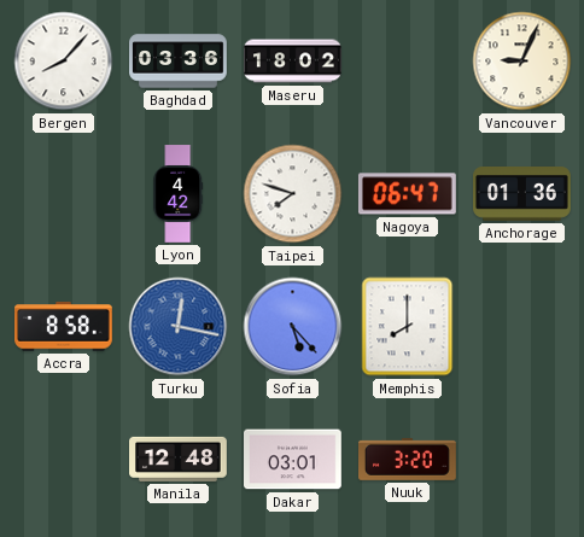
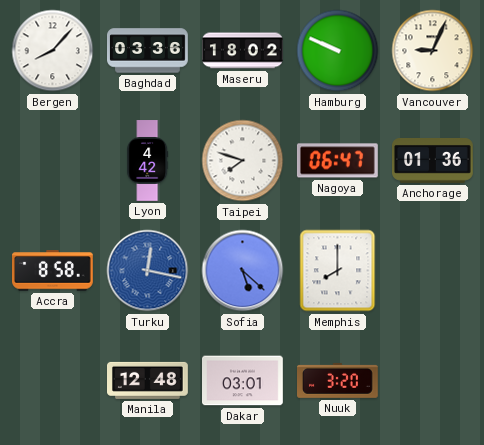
Hamburg: none -> 9:49
Sofia: 5:23 -> 5:22
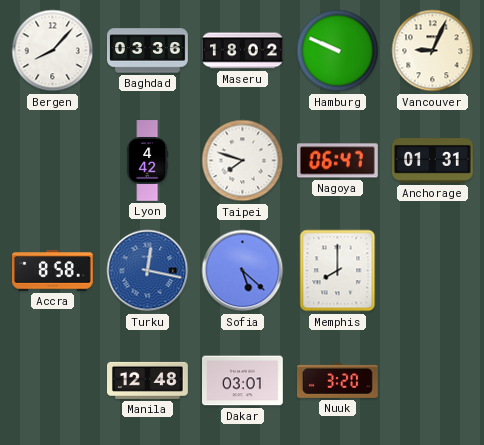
Anchorage: 01:36 -> 01:31
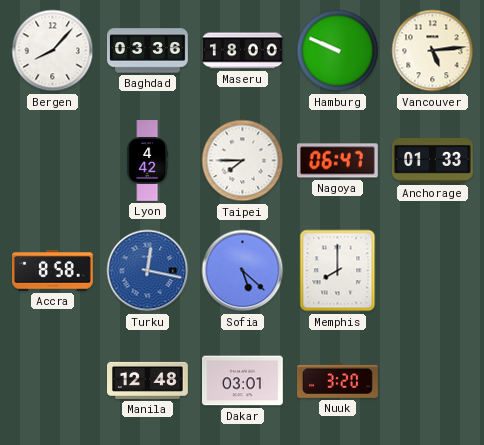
Maseru: 18:02 -> 18:00
Vancouver: 9:04 -> 5:14
Taipei: 7:48 -> 7:45
Anchorage: 01:31 -> 01:33
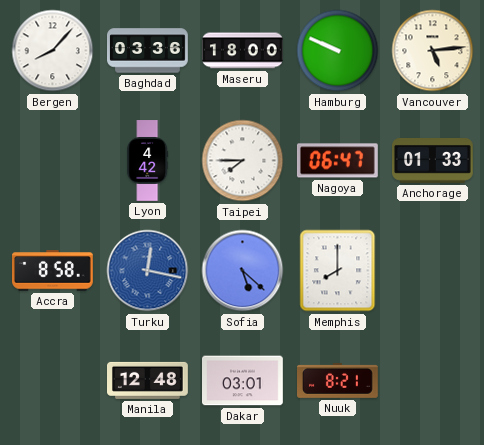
Nuuk: 3:20 -> 8:21
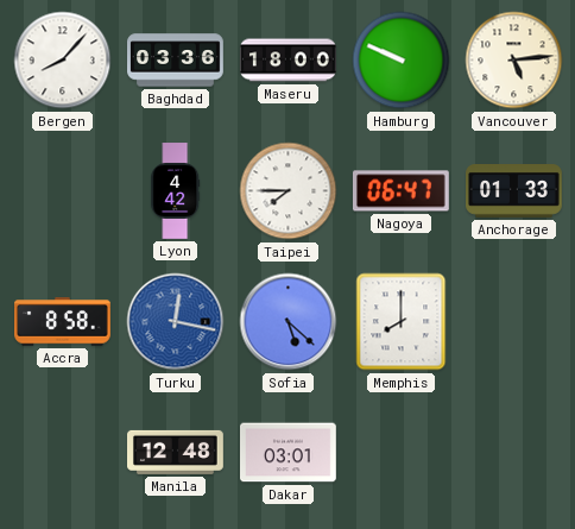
Nuuk: 8:21 -> none
